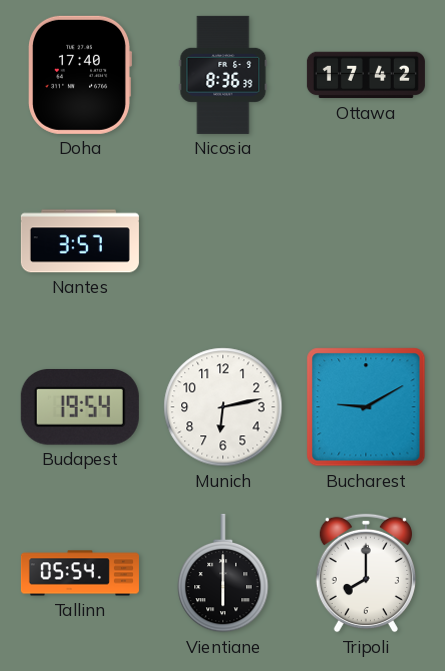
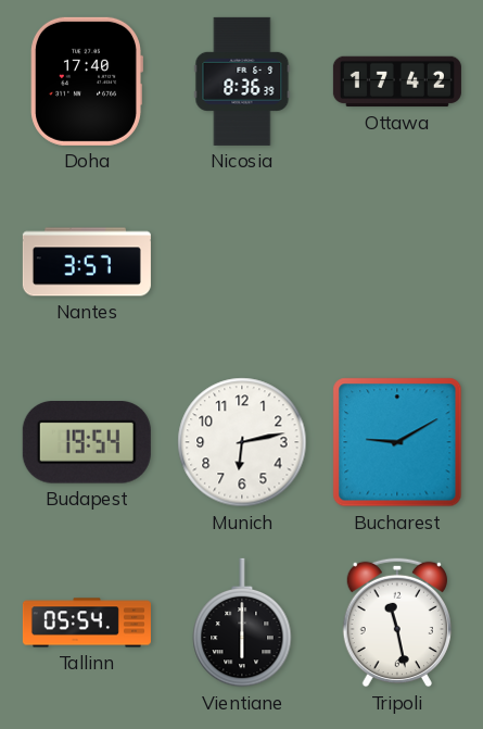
Tripoli: 8:00 -> 11:28
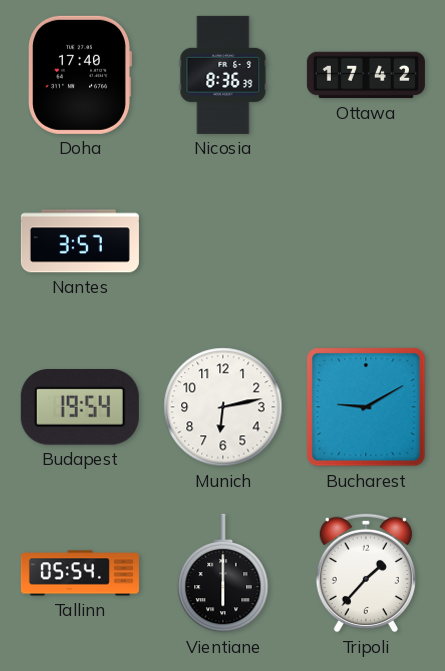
Tripoli: 11:28 -> 1:37
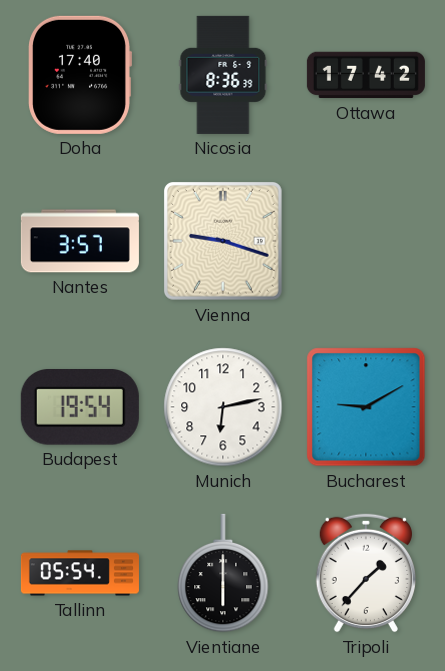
Vienna: none -> 9:18
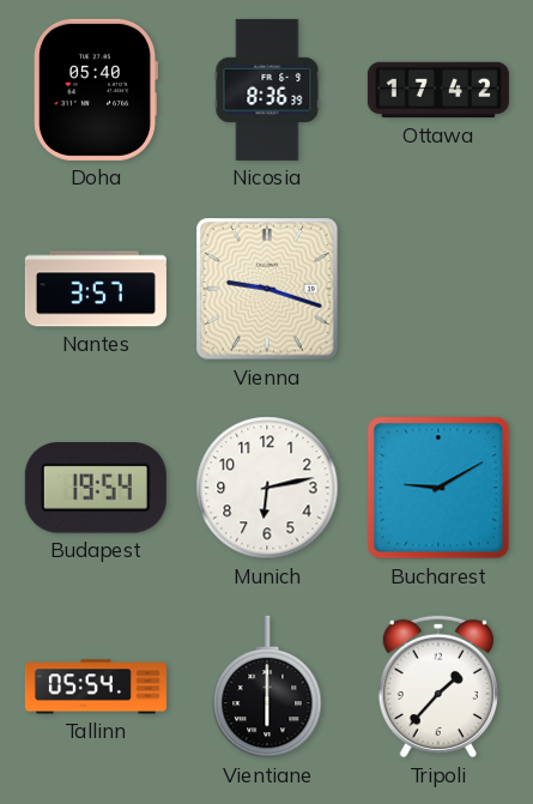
Doha: 17:40 -> 05:40
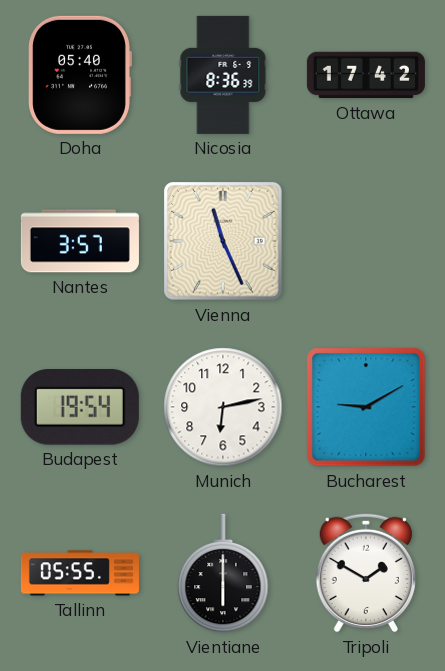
Vienna: 9:18 -> 11:26
Tallinn: 05:54 -> 05:55
Tripoli: 1:37 -> 1:50
